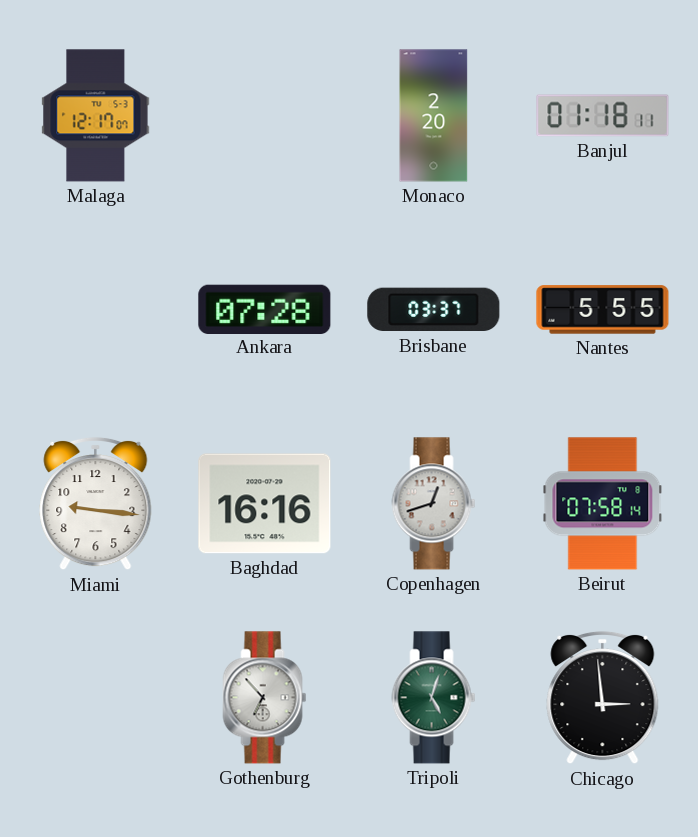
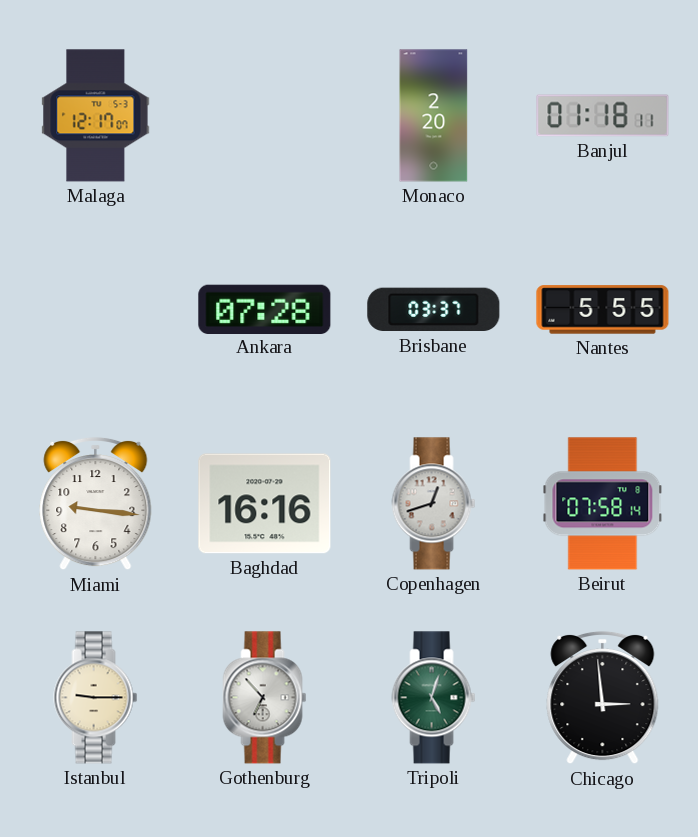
Istanbul: none -> 9:15
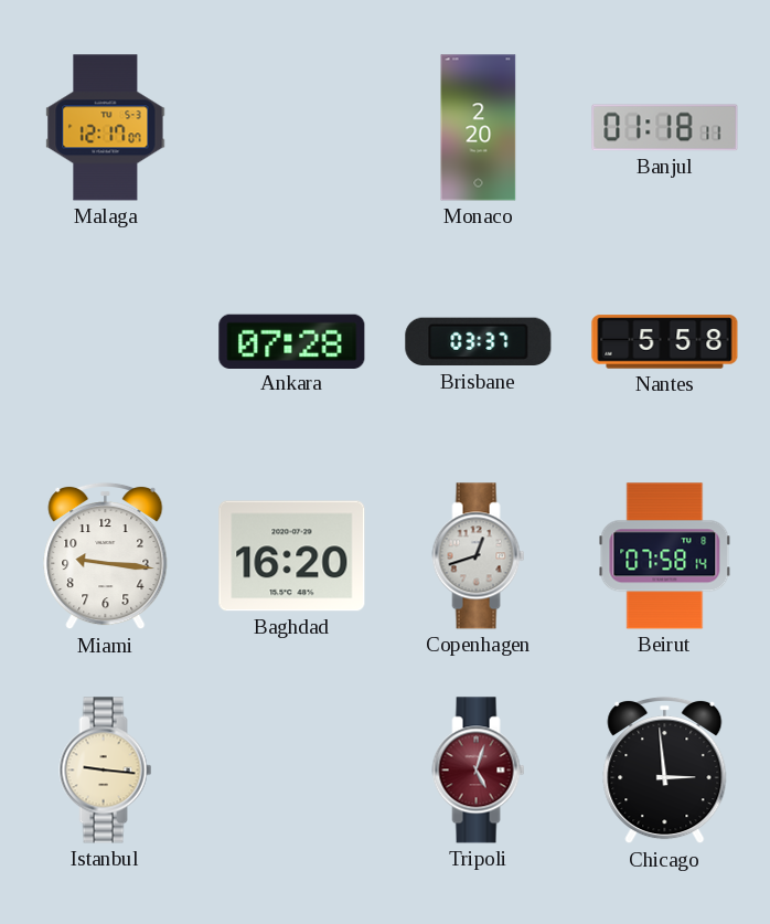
Nantes: 5:55 -> 5:58
Baghdad: 16:16 -> 16:20
Istanbul: 9:15 -> 9:16
Gothenburg: 6:53 -> none
Tripoli dial: green -> burgundy
